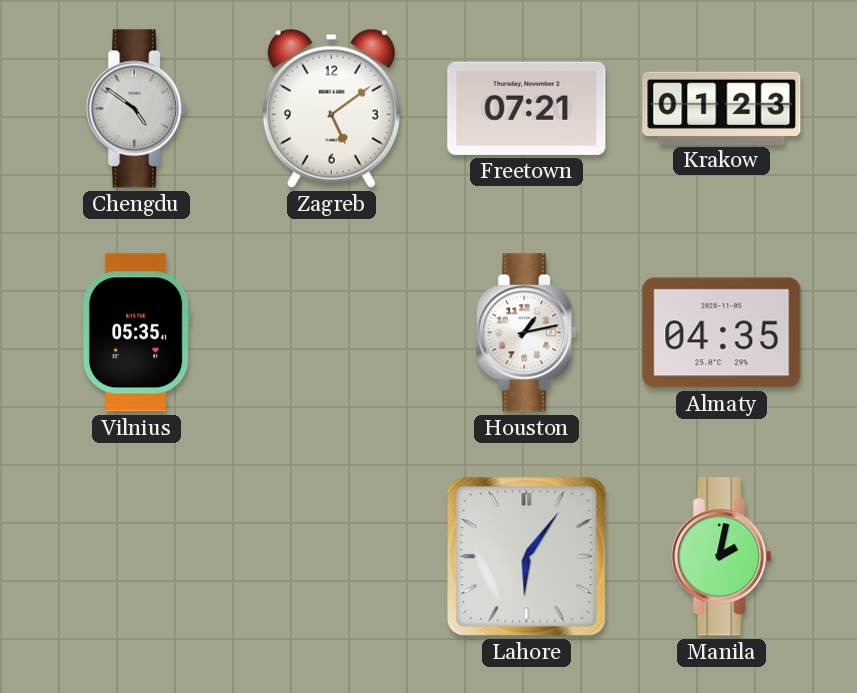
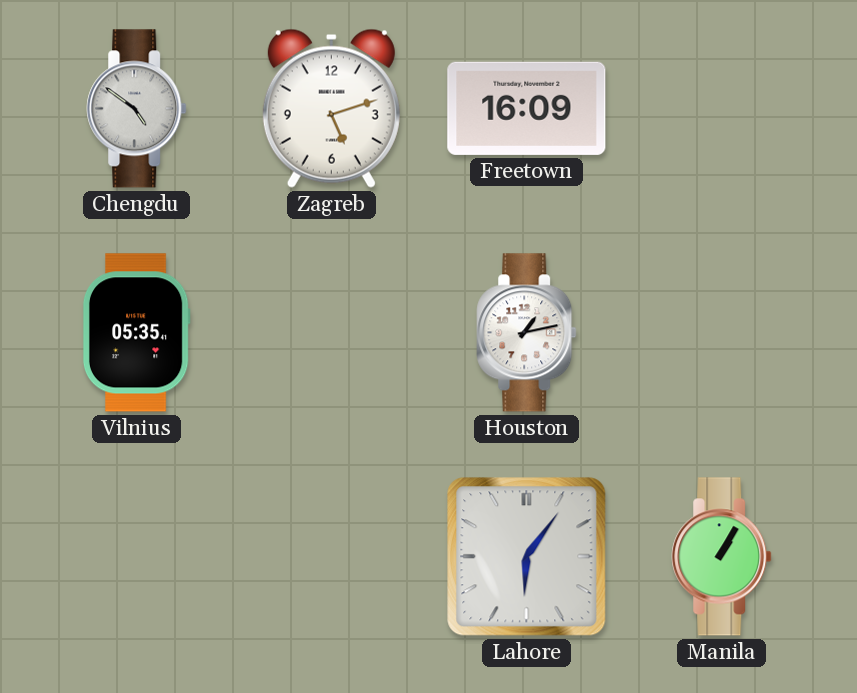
Zagreb: 5:09 -> 5:12
Freetown: 07:21 -> 16:09
Krakow: 01:23 -> none
Almaty: 04:35 -> none
Manila: 2:02 -> 1:05
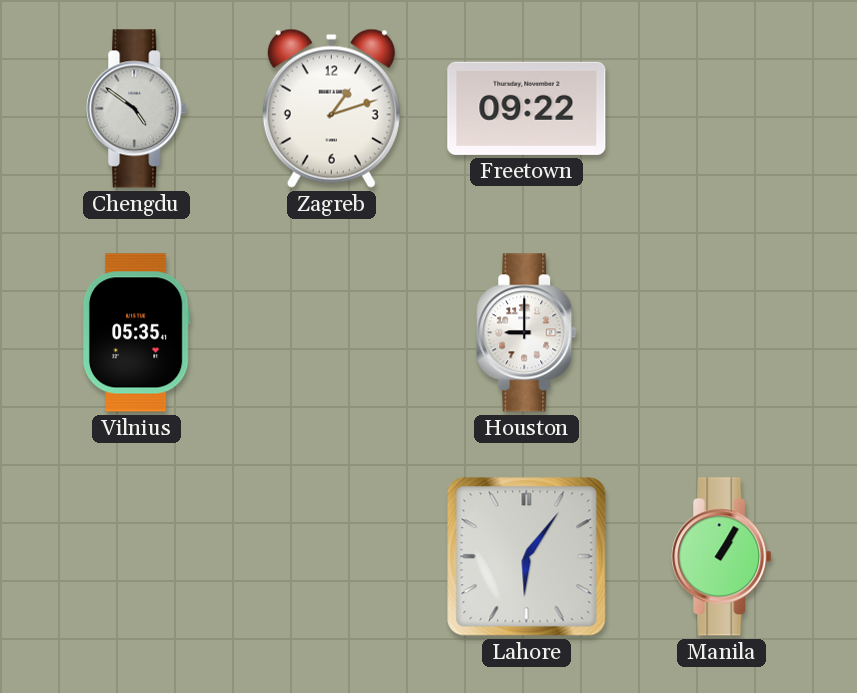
Zagreb: 5:12 -> 1:12
Freetown: 16:09 -> 09:22
Houston: 1:13 -> 9:00
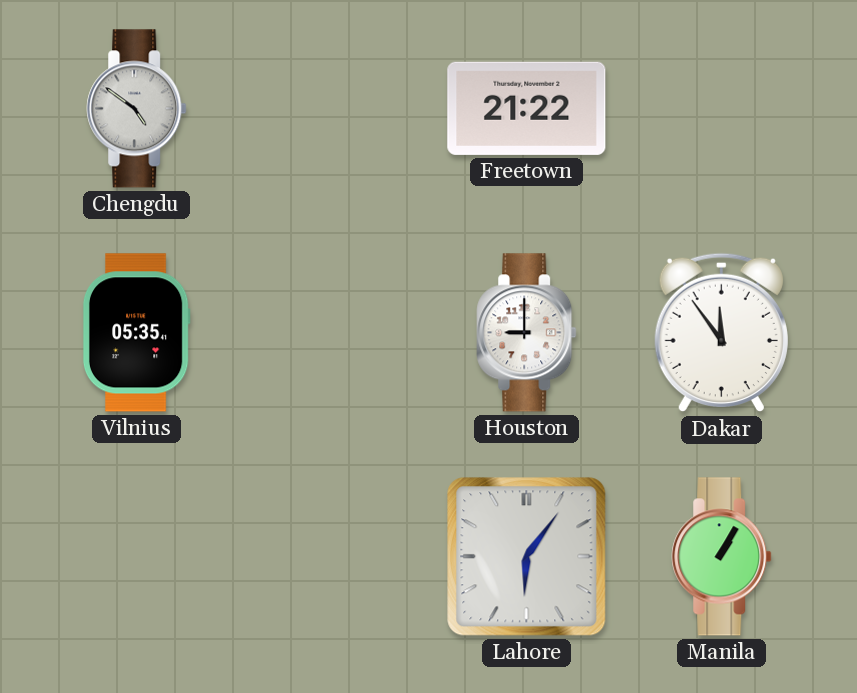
Zagreb: 1:12 -> none
Freetown: 09:22 -> 21:22
Dakar: none -> 11:54
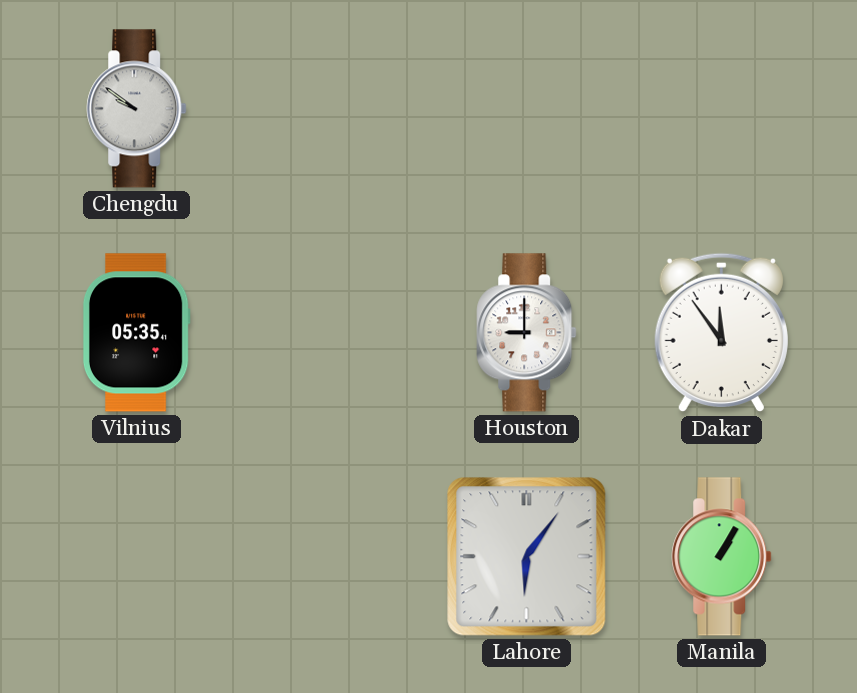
Chengdu: 4:51 -> 9:51
Freetown: 21:22 -> none
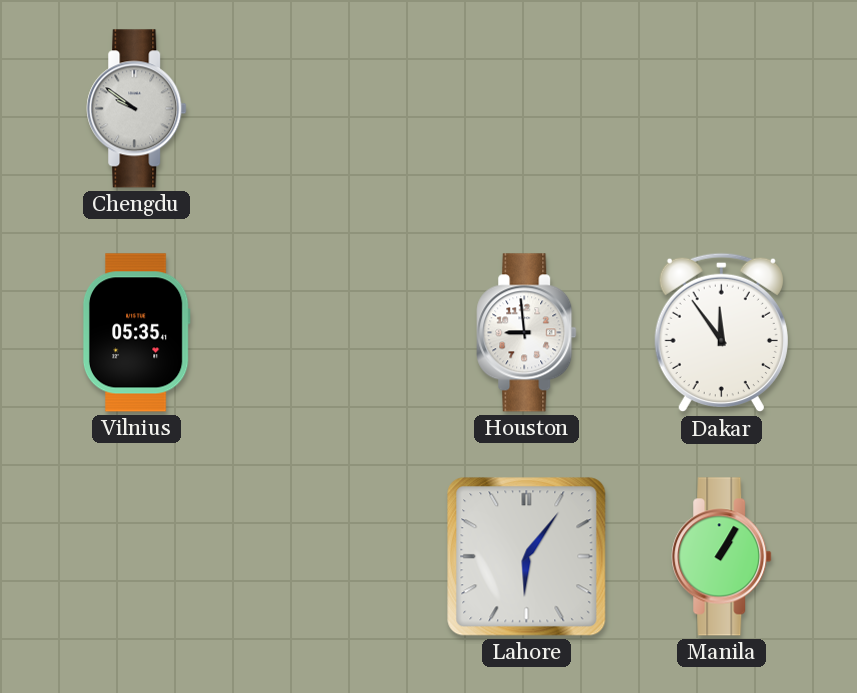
Houston: 9:00 -> 8:59
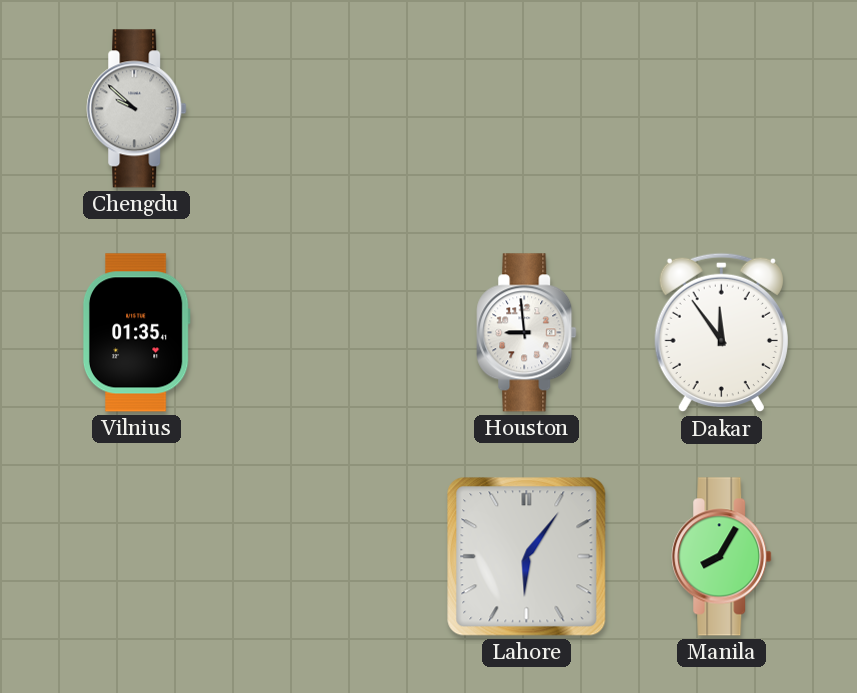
Chengdu: 9:51 -> 9:52
Vilnius: 05:35 -> 01:35
Manila: 1:05 -> 8:05
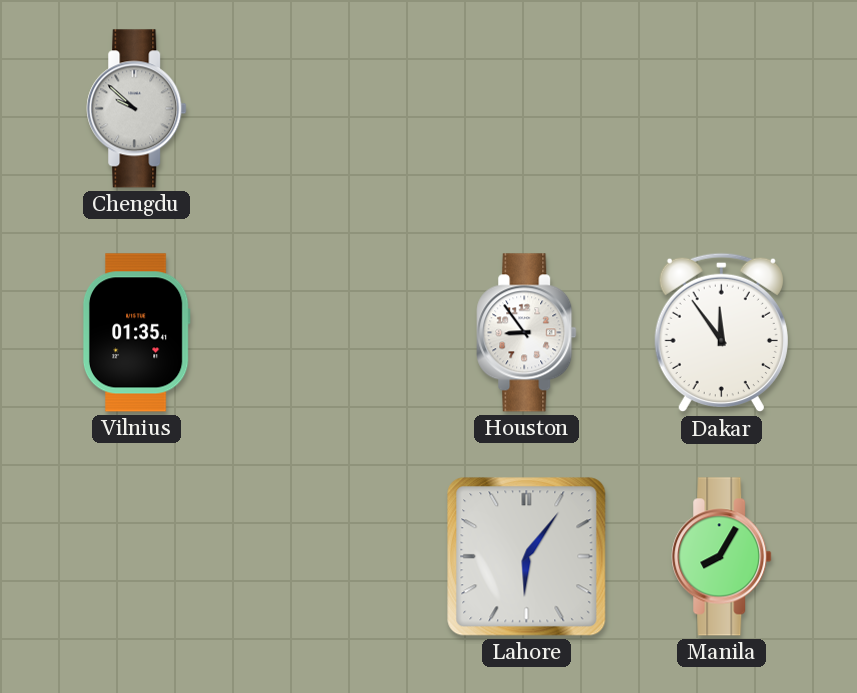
Houston: 8:59 -> 8:54
